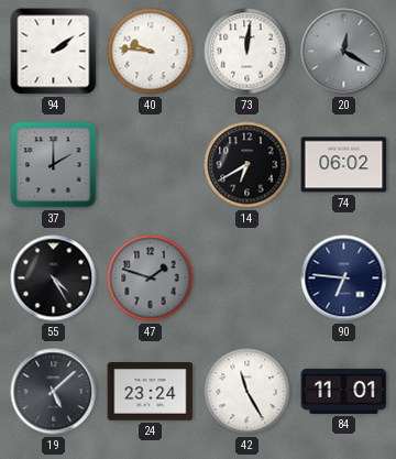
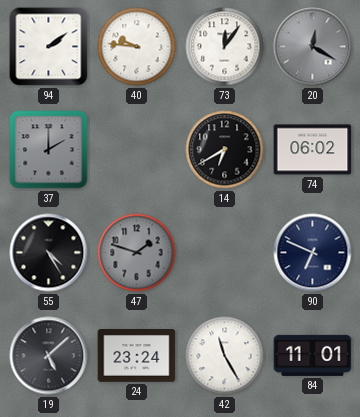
73: 12:01 -> 12:06
90: 6:46 -> 6:49
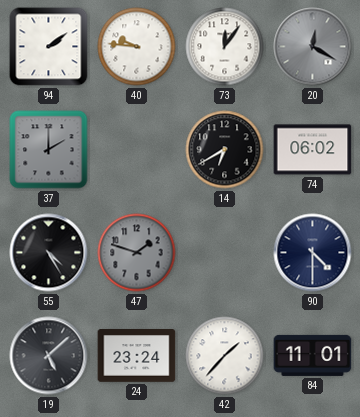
90: 6:49 -> 4:30
42: 11:25 -> 1:37
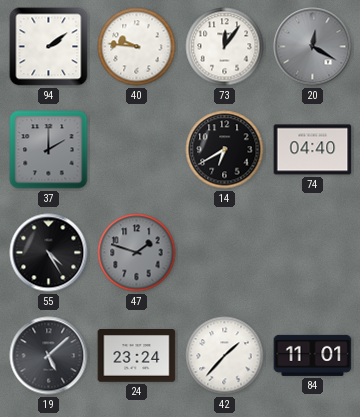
74: 06:02 -> 04:40
90: 4:30 -> none
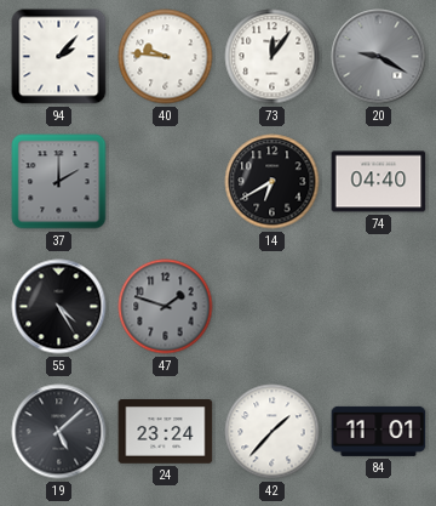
94: 2:09 -> 2:07
20: 12:20 -> 9:20
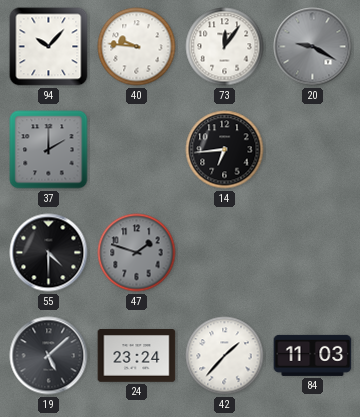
94: 2:07 -> 10:07
14: 6:40 -> 6:44
74: 04:40 -> none
55: 4:25 -> 4:30
84: 11:01 -> 11:03
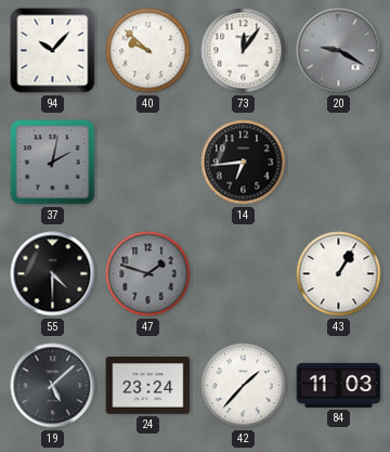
40: 9:46 -> 9:52
37: 2:00 -> 2:02
43: none -> 1:05
